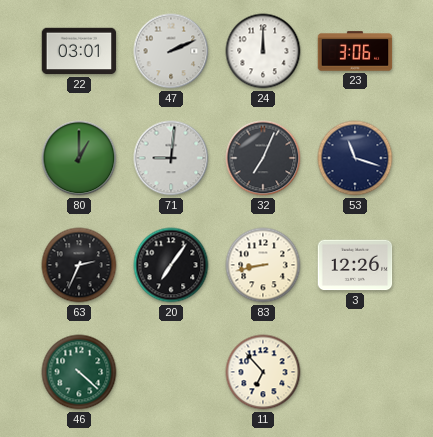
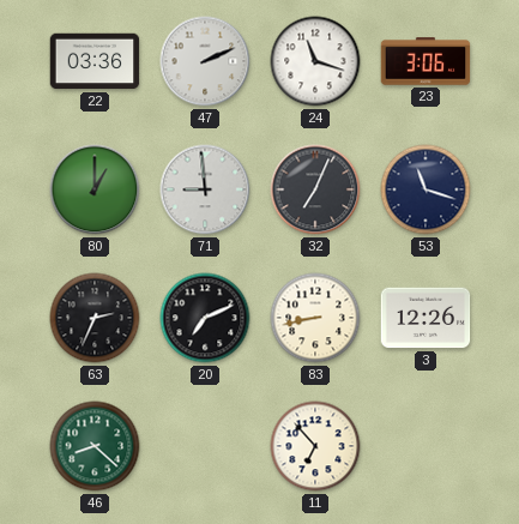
22: 03:01 -> 03:36
24: 12:00 -> 11:18
71: 9:01 -> 8:59
20: 7:06 -> 7:11
46: 4:22 -> 8:22
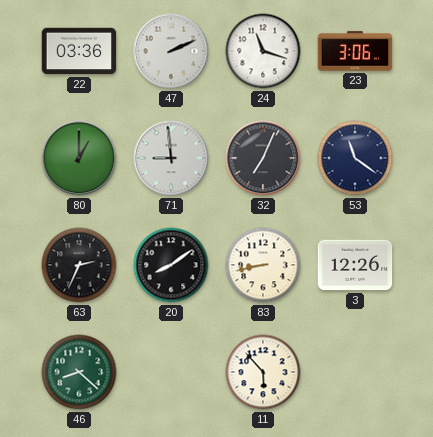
53: 11:18 -> 11:21
20: 7:11 -> 8:09
11: 6:53 -> 5:53
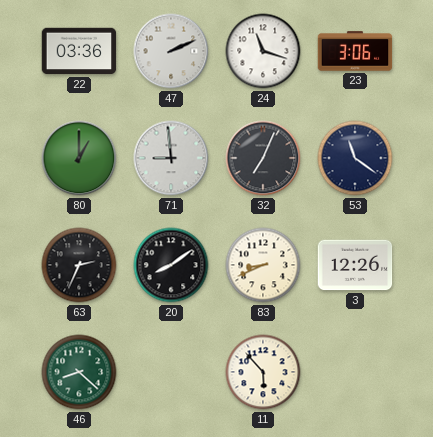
83: 8:43 -> 8:41
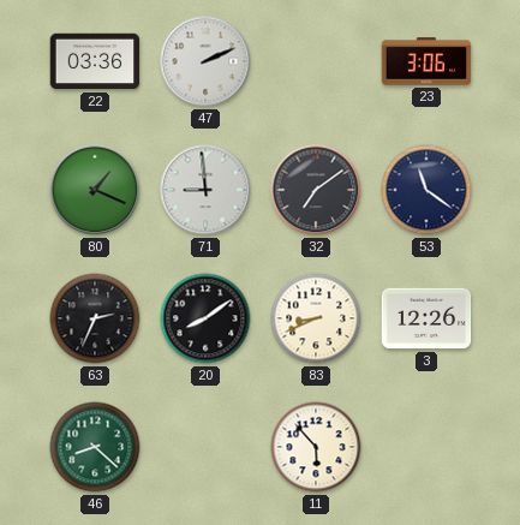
24: 11:18 -> none
80: 1:00 -> 1:19
32: 7:04 -> 7:09
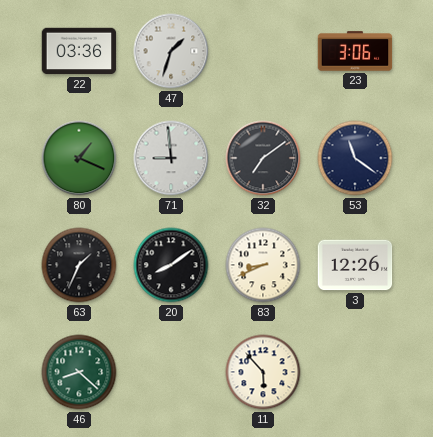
47: 2:11 -> 1:33
63: 2:34 -> 1:34
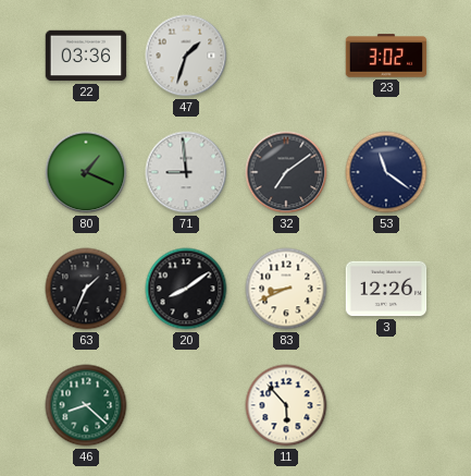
23: 3:06 -> 3:02
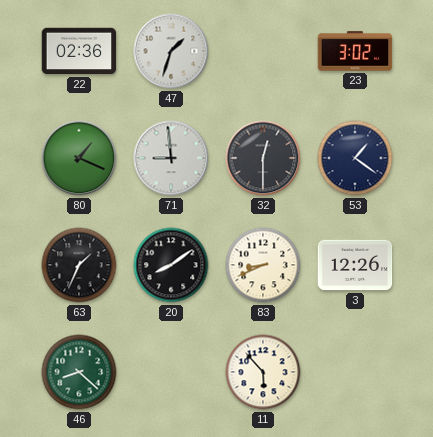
22: 03:36 -> 02:36
32: 7:09 -> 12:30
53: 11:21 -> 1:21
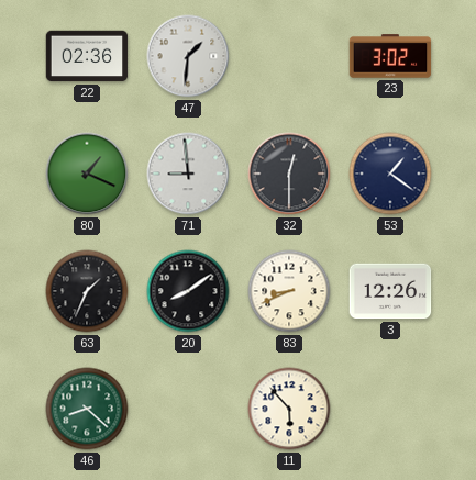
47: 1:33 -> 1:31
